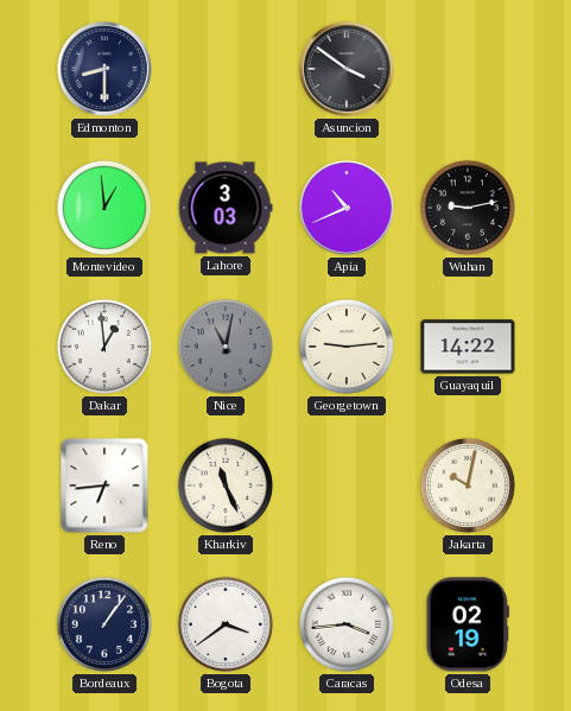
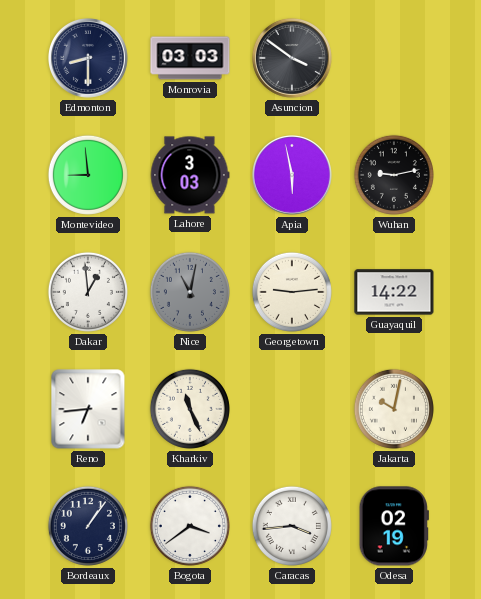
Monrovia: none -> 03:03
Montevideo: 12:59 -> 8:59
Apia: 10:41 -> 5:58
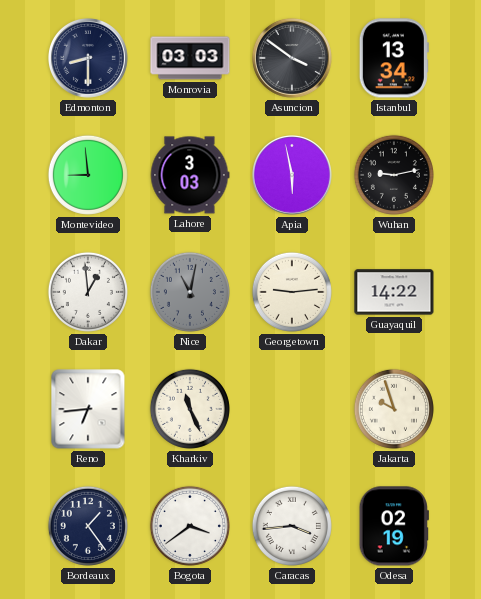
Istanbul: none -> 13:34
Jakarta: 10:02 -> 9:57
Bordeaux: 1:06 -> 1:24
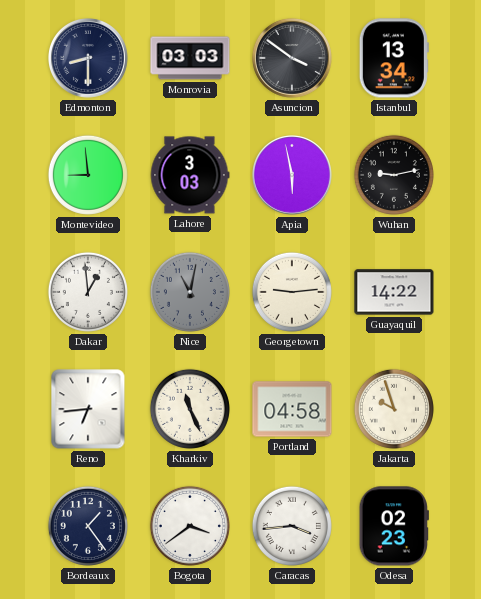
Portland: none -> 04:58
Odesa: 02:19 -> 02:23
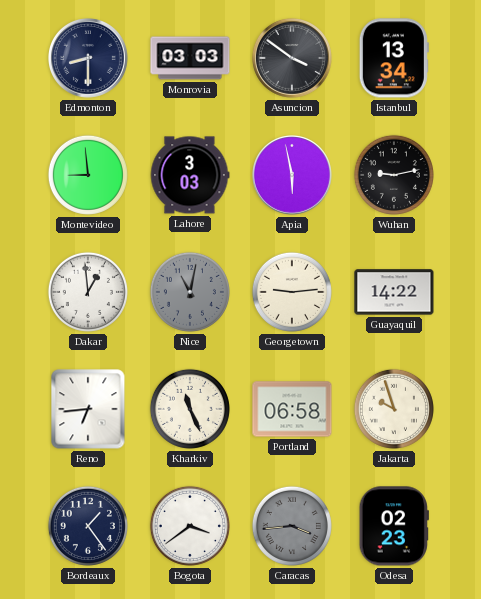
Portland: 04:58 -> 06:58
Caracas dial: white -> grey
